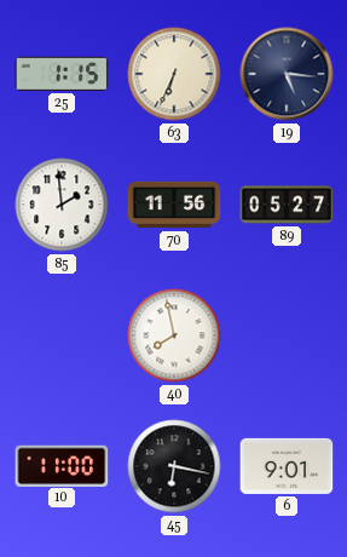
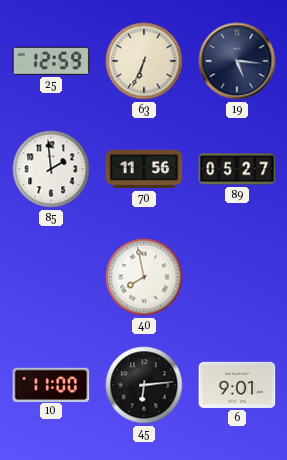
25: 1:15 -> 12:59
45: 6:17 -> 6:14
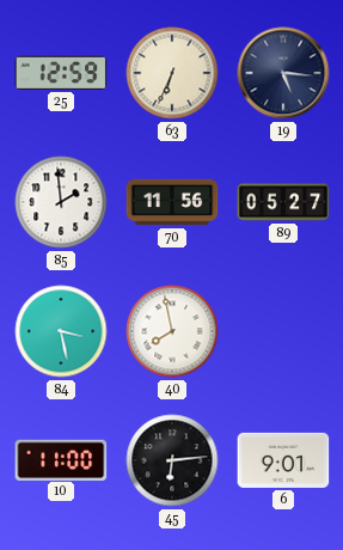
84: none -> 3:28
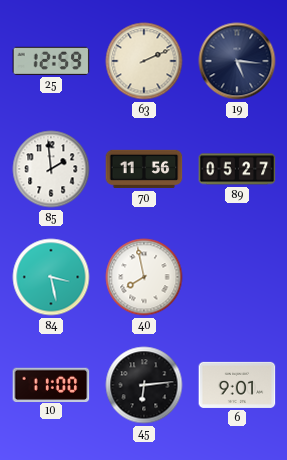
63: 6:34 -> 2:11
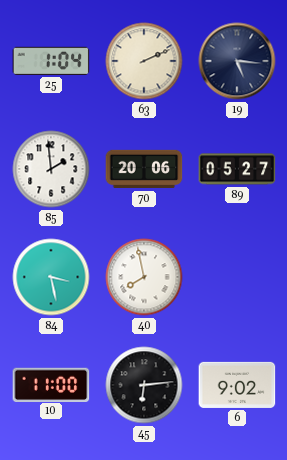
25: 12:59 -> 1:04
70: 11:56 -> 20:06
6: 9:01 -> 9:02
